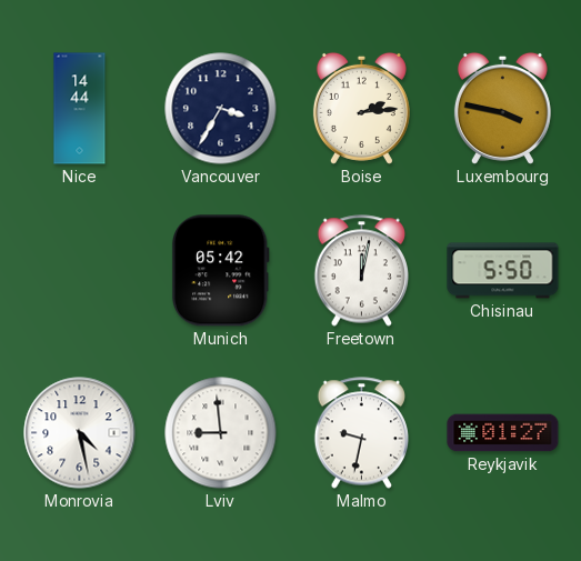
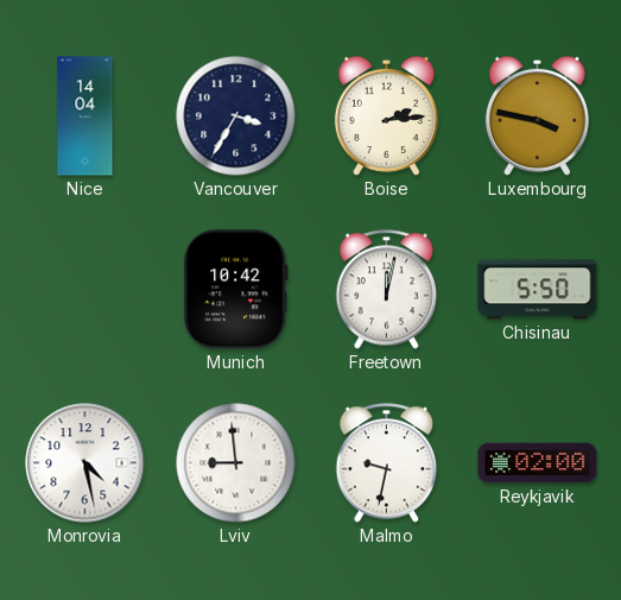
Nice: 14:44 -> 14:04
Munich: 05:42 -> 10:42
Reykjavik: 01:27 -> 02:00
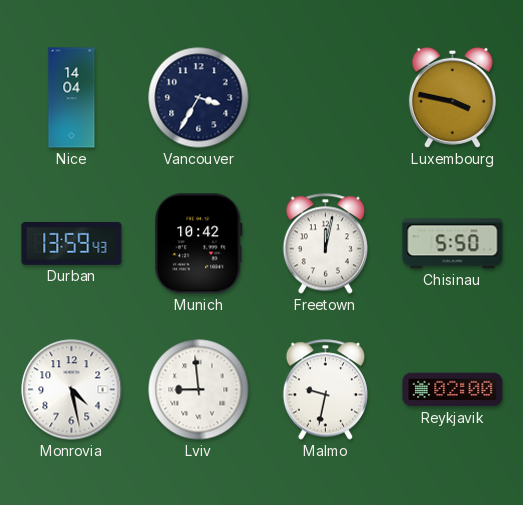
Boise: 2:14 -> none
Durban: none -> 13:59
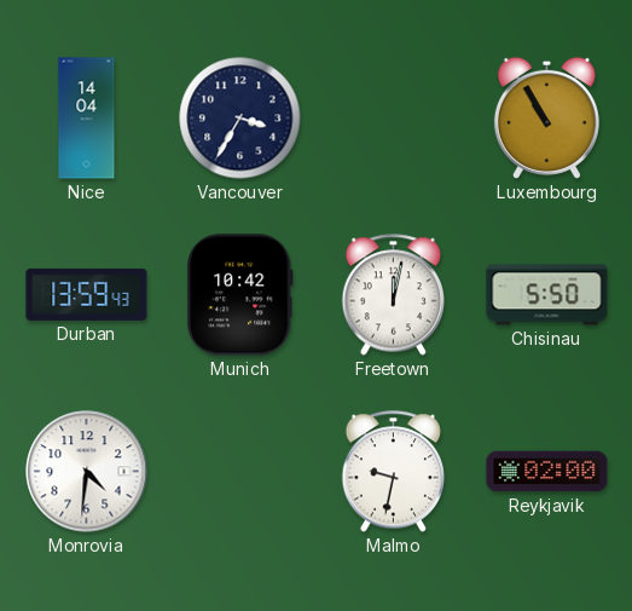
Luxembourg: 3:47 -> 10:55
Monrovia: 4:28 -> 4:31
Lviv: 8:59 -> none
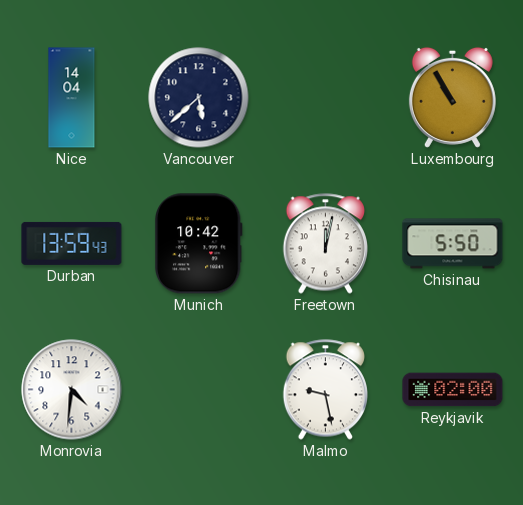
Vancouver: 3:35 -> 5:38
Malmo: 9:32 -> 9:28
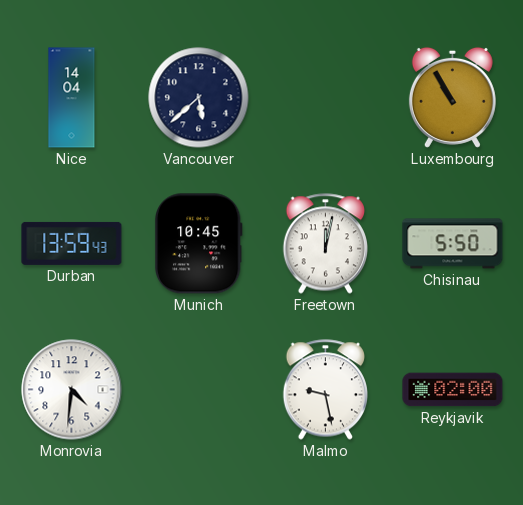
Munich: 10:42 -> 10:45
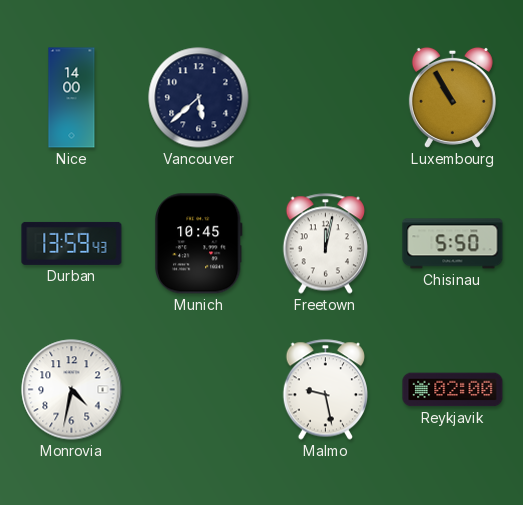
Nice: 14:04 -> 14:00
Monrovia: 4:31 -> 4:32
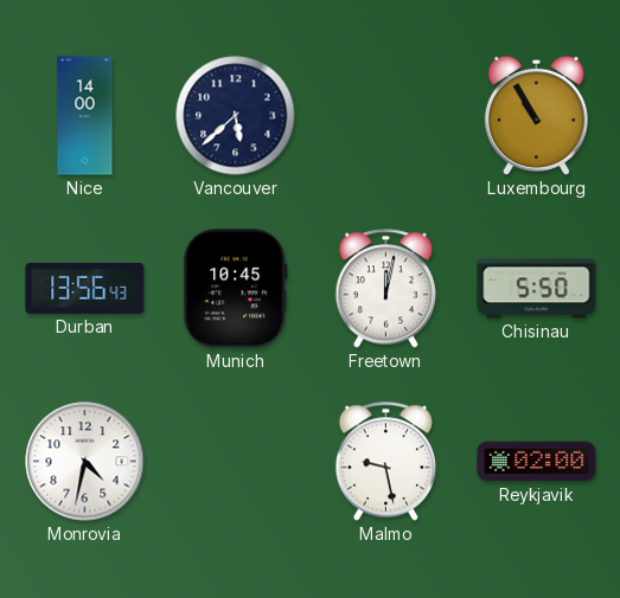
Durban: 13:59 -> 13:56
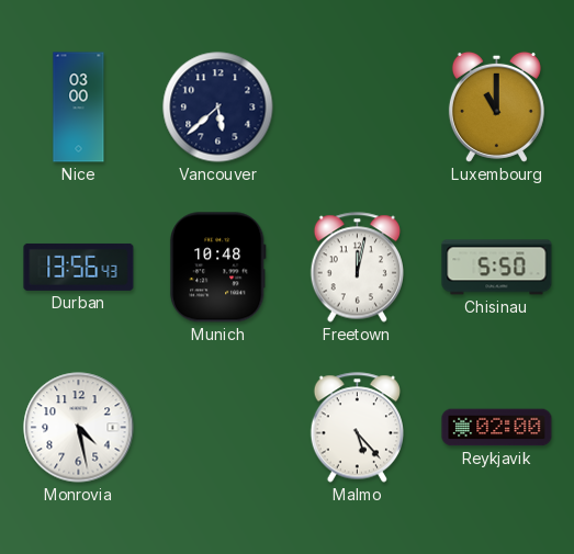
Nice: 14:00 -> 03:00
Luxembourg: 10:55 -> 11:00
Munich: 10:45 -> 10:48
Monrovia: 4:32 -> 4:28
Malmo: 9:28 -> 5:23
